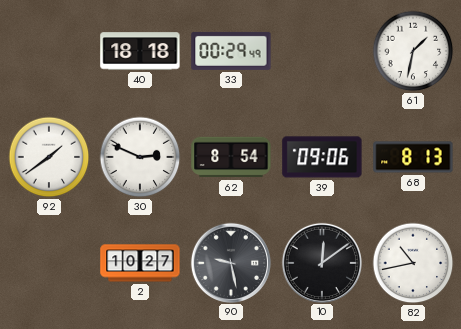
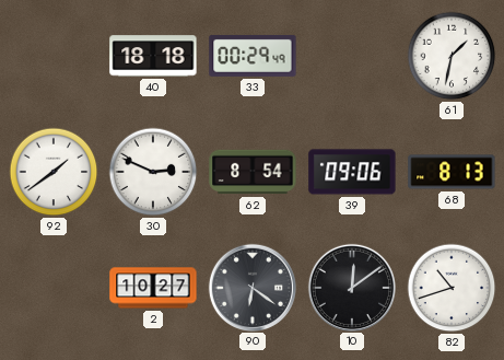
90: 9:28 -> 6:21
82: 10:43 -> 10:42
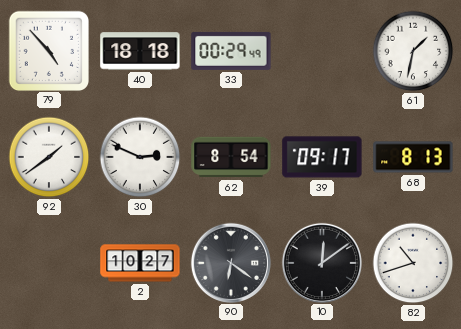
79: none -> 4:53
39: 09:06 -> 09:17
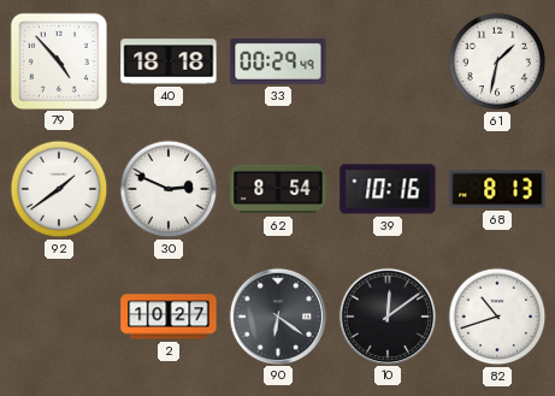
39: 09:17 -> 10:16
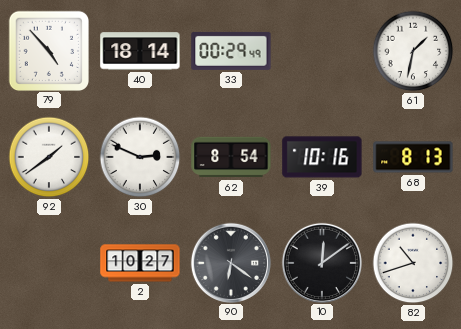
40: 18:18 -> 18:14
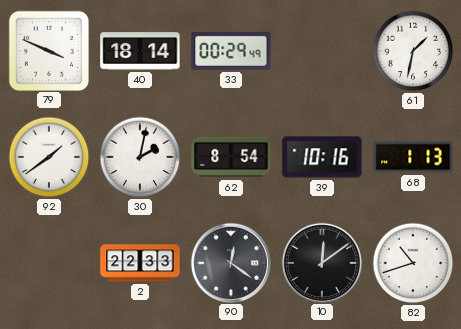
79: 4:53 -> 3:49
30: 2:49 -> 2:02
68: 8:13 -> 1:13
2: 10:27 -> 22:33
90: 6:21 -> 12:21
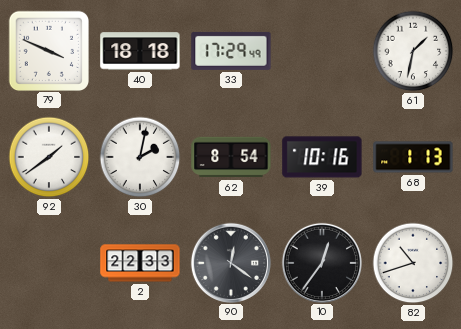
40: 18:14 -> 18:18
33: 00:29 -> 17:29
10: 12:09 -> 12:36
